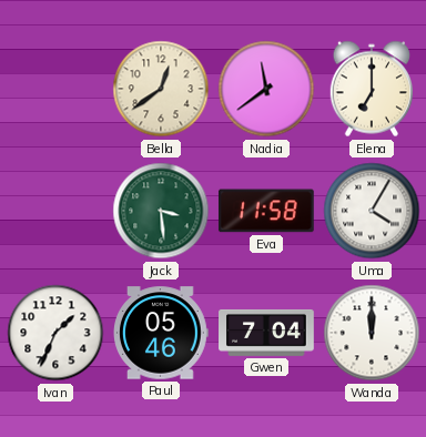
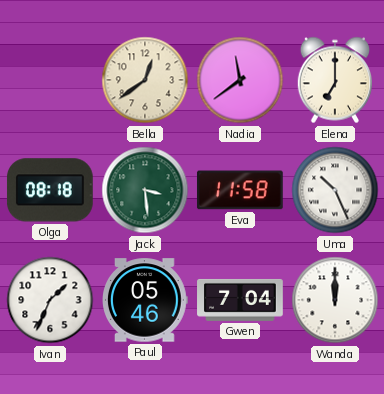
Olga: none -> 08:18
Uma: 4:05 -> 10:26
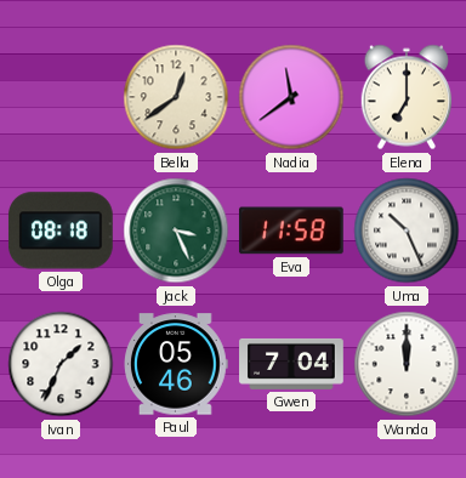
Jack: 3:29 -> 3:26
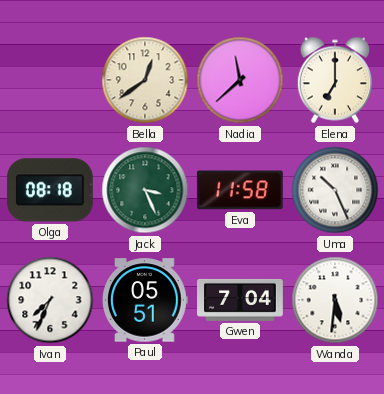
Nadia: 11:39 -> 11:38
Ivan: 1:34 -> 7:34
Paul: 05:46 -> 05:51
Wanda: 12:00 -> 5:31
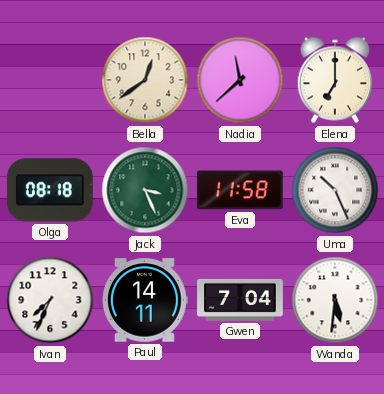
Paul: 05:51 -> 14:11
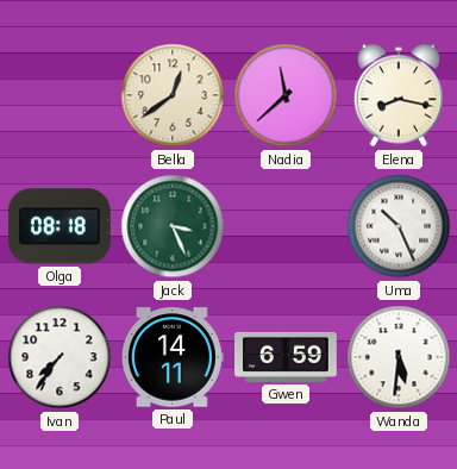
Elena: 7:00 -> 8:17
Eva: 11:58 -> none
Ivan: 7:34 -> 7:36
Gwen: 7:04 -> 6:59
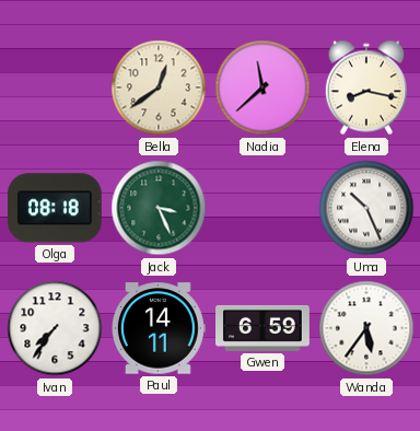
Wanda: 5:31 -> 5:36
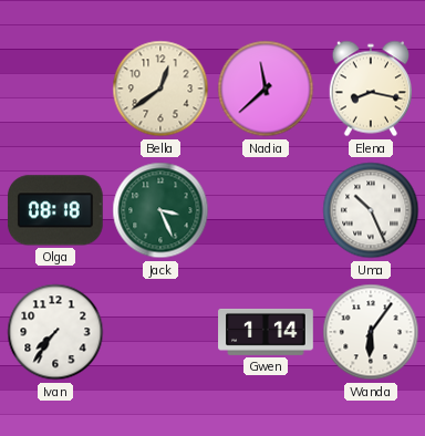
Paul: 14:11 -> none
Gwen: 6:59 -> 1:14
Wanda: 5:36 -> 6:06
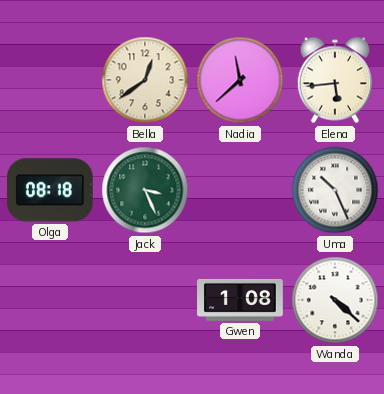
Elena: 8:17 -> 5:44
Ivan: 7:36 -> none
Gwen: 1:14 -> 1:08
Wanda: 6:06 -> 4:22
